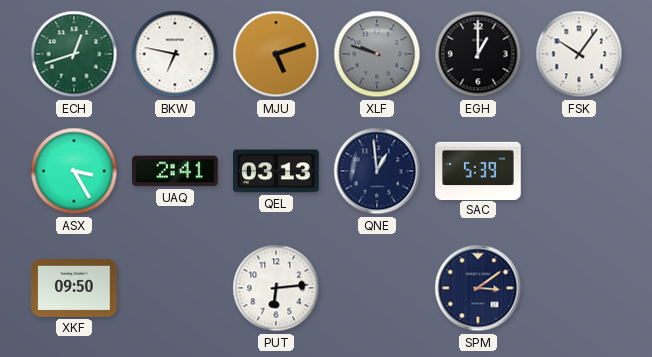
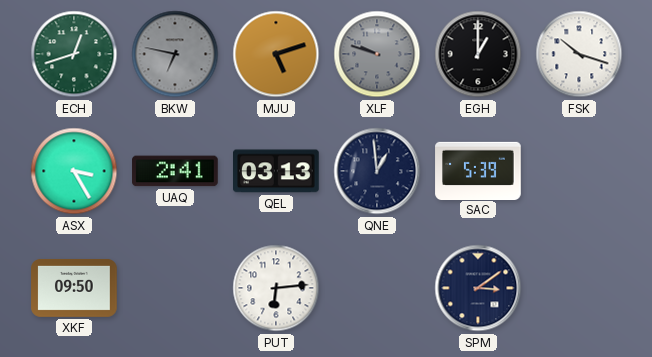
BKW dial: white -> grey
FSK: 10:06 -> 10:18
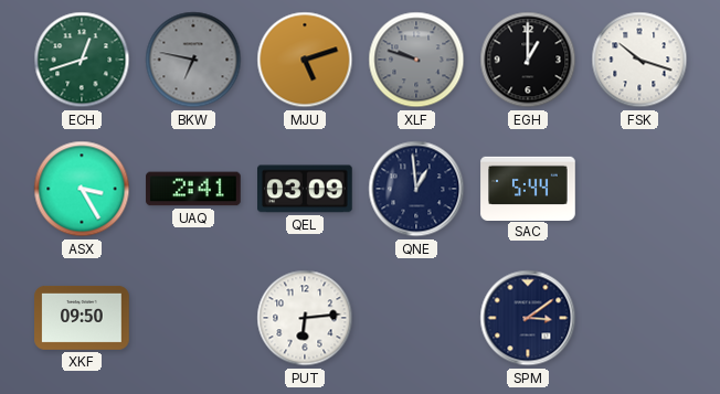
QEL: 03:13 -> 03:09
SAC: 5:39 -> 5:44
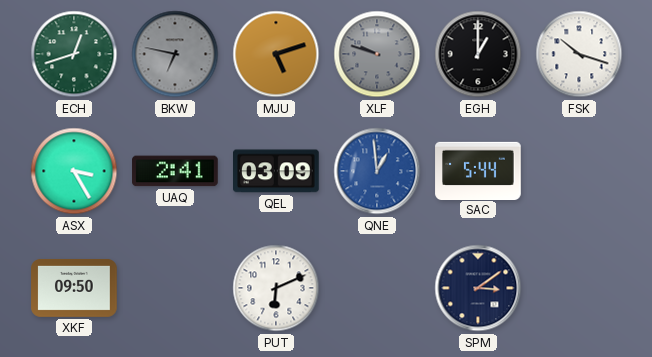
QNE dial: navy -> blue
PUT: 6:14 -> 6:11
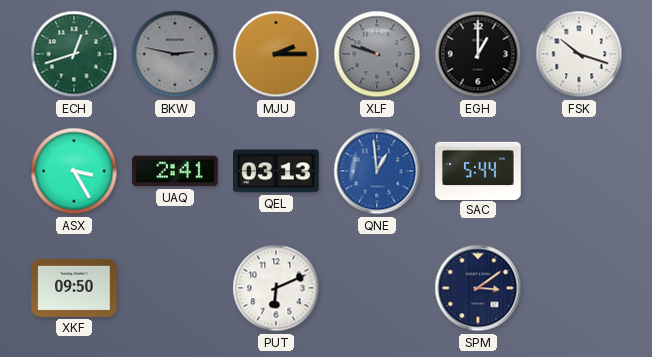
BKW: 6:47 -> 2:47
MJU: 5:12 -> 2:15
QEL: 03:09 -> 03:13
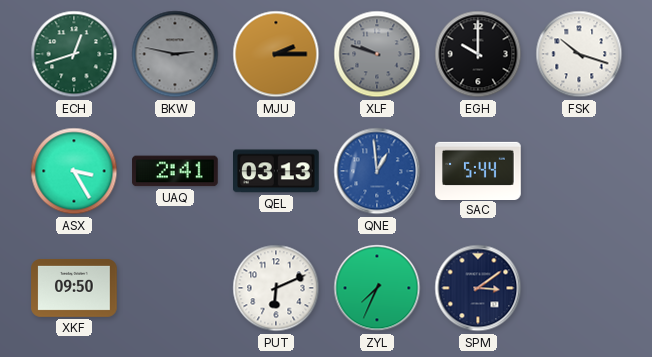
EGH: 1:00 -> 10:00
ZYL: none -> 7:34
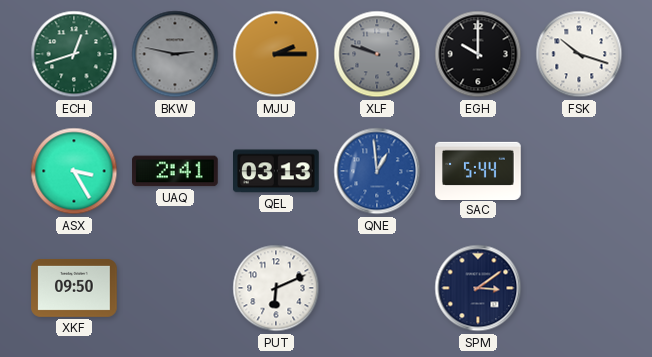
ZYL: 7:34 -> none
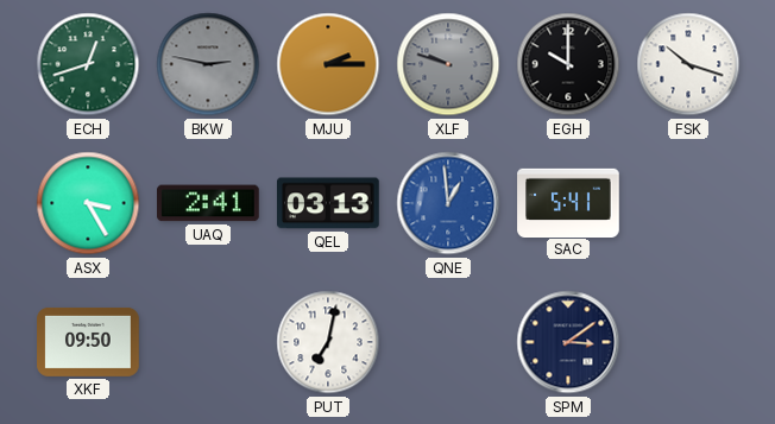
SAC: 5:44 -> 5:41
PUT: 6:11 -> 7:02
